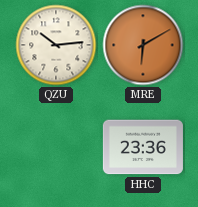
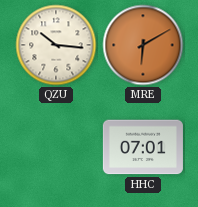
QZU: 10:14 -> 10:16
HHC: 23:36 -> 07:01
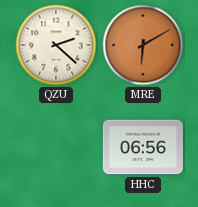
QZU: 10:16 -> 2:22
HHC: 07:01 -> 06:56
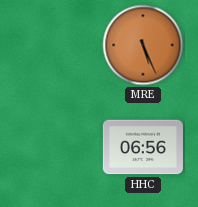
QZU: 2:22 -> none
MRE: 6:10 -> 5:26
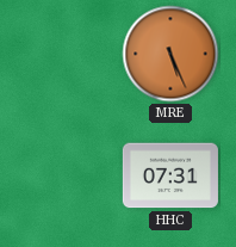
HHC: 06:56 -> 07:31
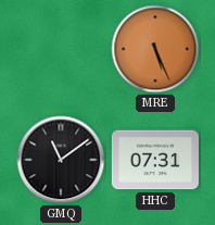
GMQ: none -> 11:09
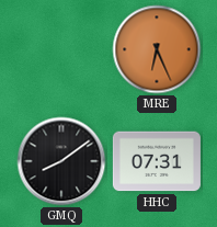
MRE: 5:26 -> 6:26
GMQ: 11:09 -> 8:09
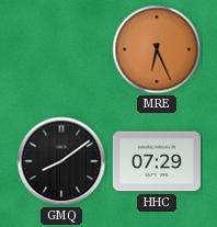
HHC: 07:31 -> 07:29
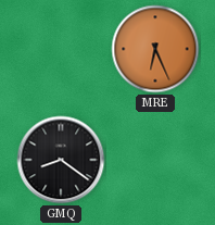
GMQ: 8:09 -> 8:21
HHC: 07:29 -> none
